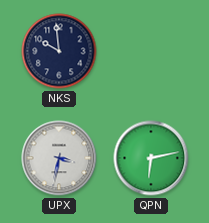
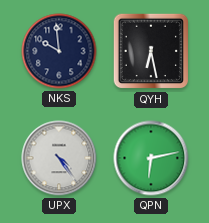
QYH: none -> 6:28
UPX: 3:32 -> 4:24
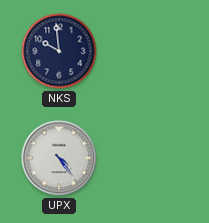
QYH: 6:28 -> none
QPN: 6:13 -> none
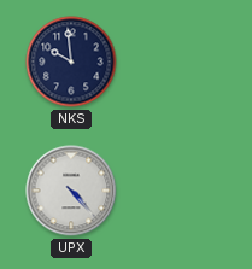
UPX: 4:24 -> 4:23
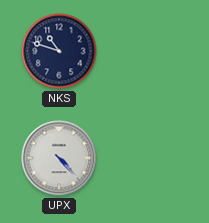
NKS: 9:59 -> 10:48
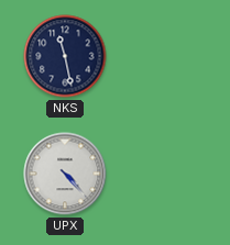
NKS: 10:48 -> 11:28
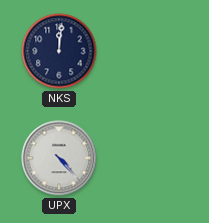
NKS: 11:28 -> 12:01
